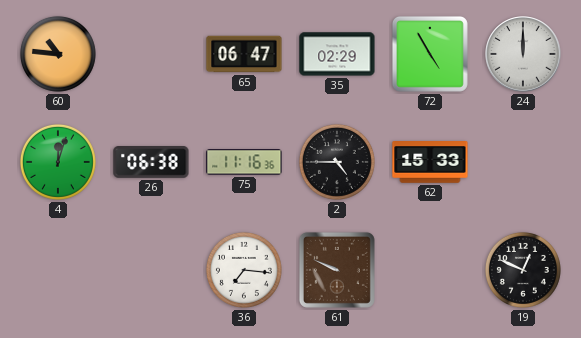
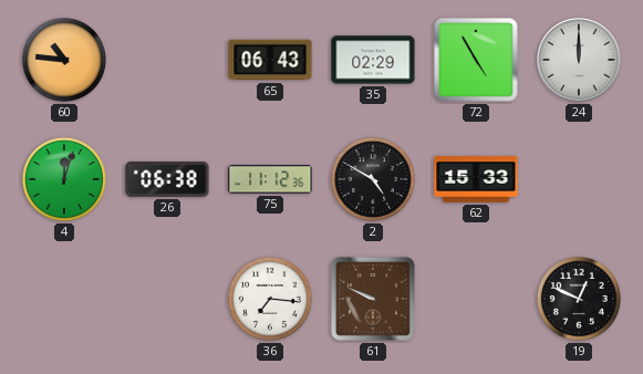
65: 06:47 -> 06:43
75: 11:16 -> 11:12
2: 4:45 -> 4:50
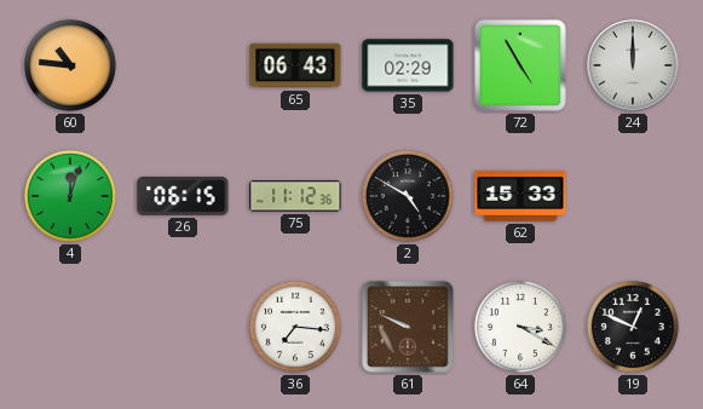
26: 06:38 -> 06:15
64: none -> 3:20
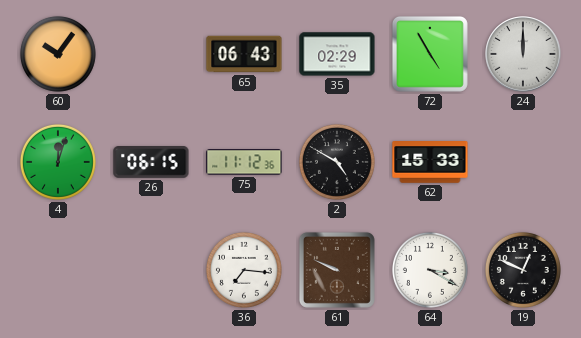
60: 10:46 -> 10:06
